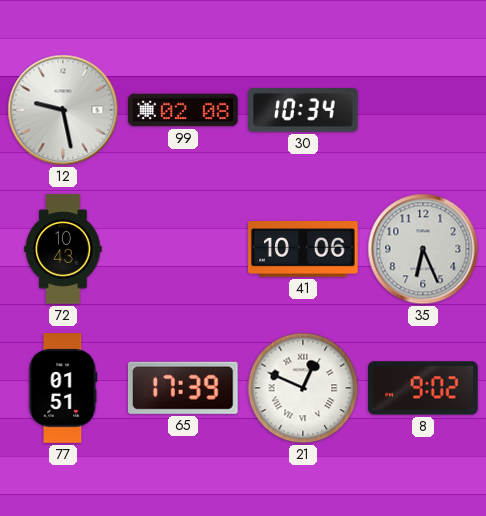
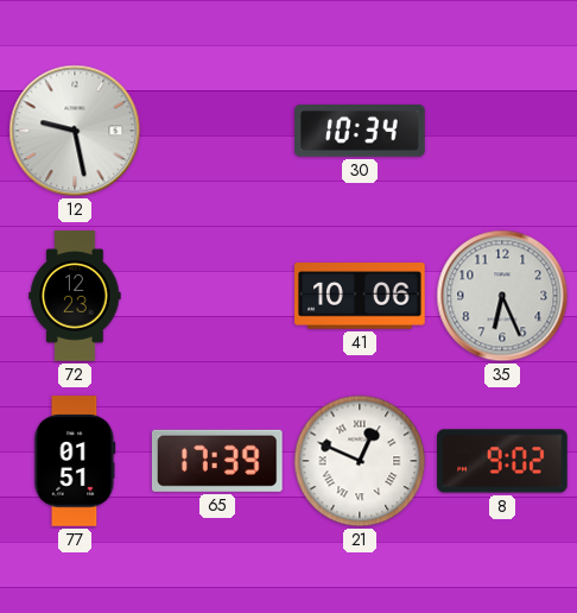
99: 02:08 -> none
72: 10:43 -> 12:23
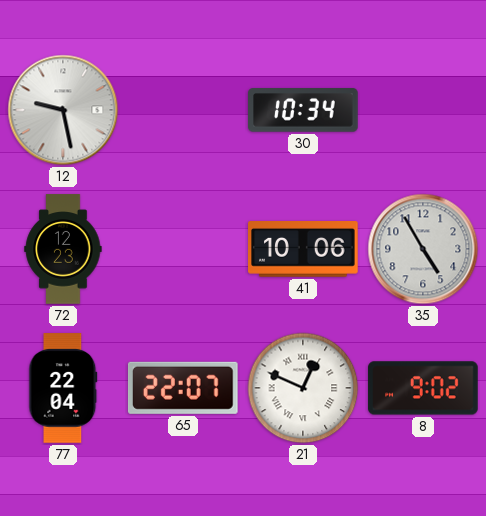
35: 6:26 -> 4:55
77: 01:51 -> 22:04
65: 17:39 -> 22:07
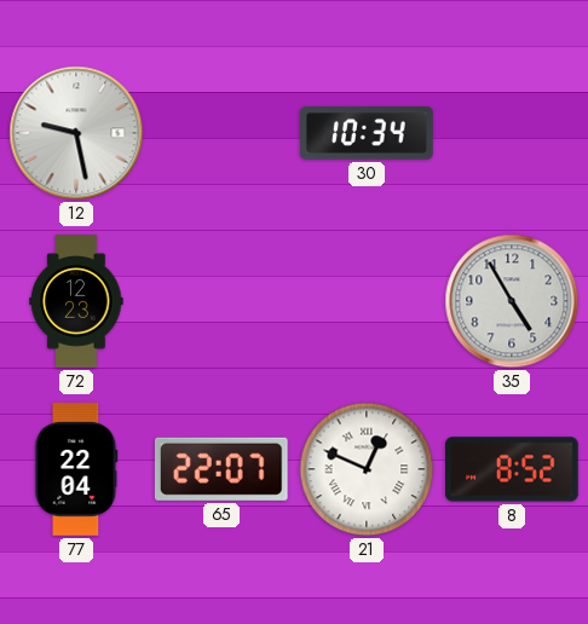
41: 10:06 -> none
8: 9:02 -> 8:52
